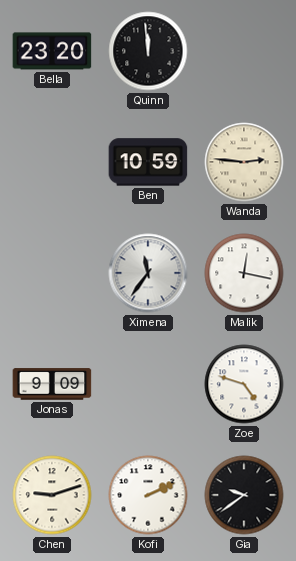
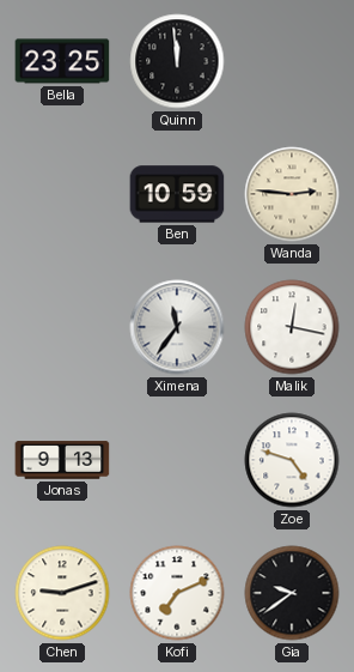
Bella: 23:20 -> 23:25
Jonas: 9:09 -> 9:13
Kofi: 2:11 -> 7:11
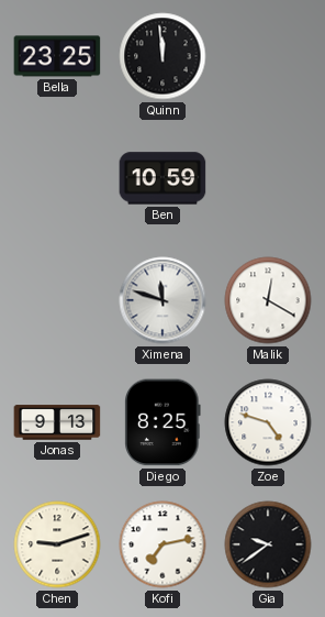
Wanda: 2:46 -> none
Ximena: 11:36 -> 11:48
Malik: 12:17 -> 12:20
Diego: none -> 8:25
Kofi: 7:11 -> 7:13
